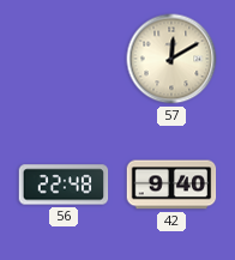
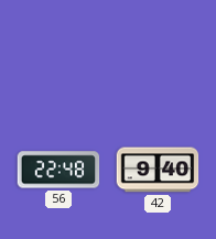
57: 12:10 -> none
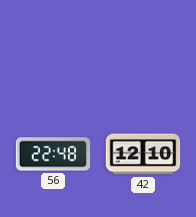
42: 9:40 -> 12:10
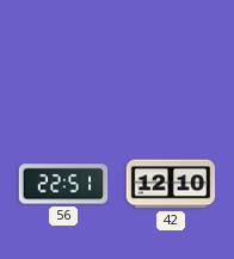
56: 22:48 -> 22:51
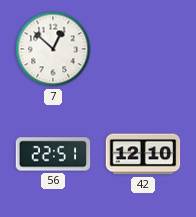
7: none -> 12:52
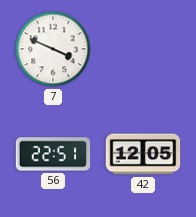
7: 12:52 -> 3:49
42: 12:10 -> 12:05
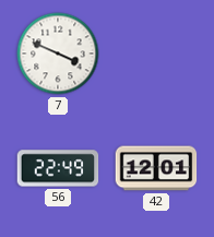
56: 22:51 -> 22:49
42: 12:05 -> 12:01
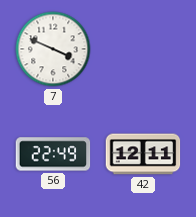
42: 12:01 -> 12:11
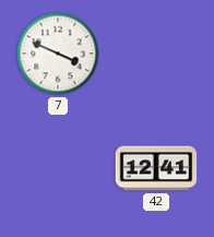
56: 22:49 -> none
42: 12:11 -> 12:41
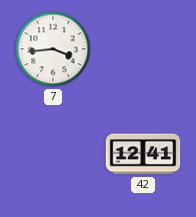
7: 3:49 -> 3:44
